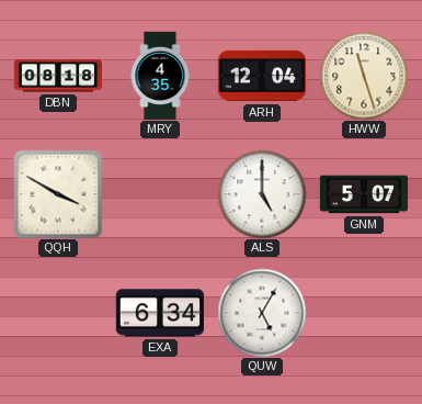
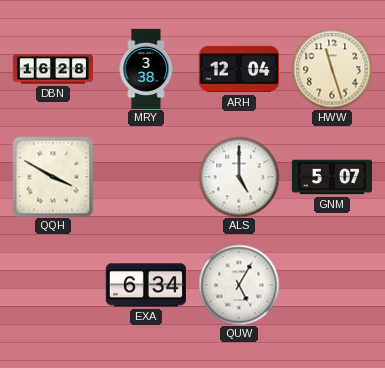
DBN: 08:18 -> 16:28
MRY: 4:35 -> 3:38
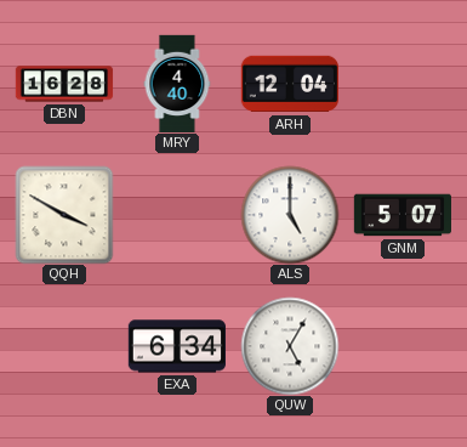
MRY: 3:38 -> 4:40
HWW: 11:27 -> none
